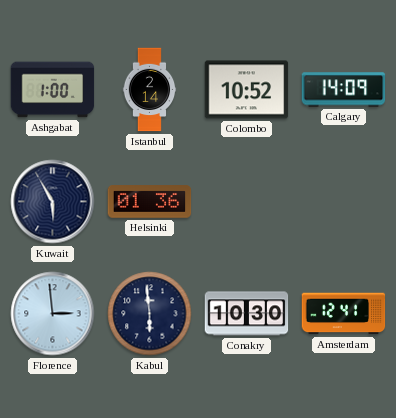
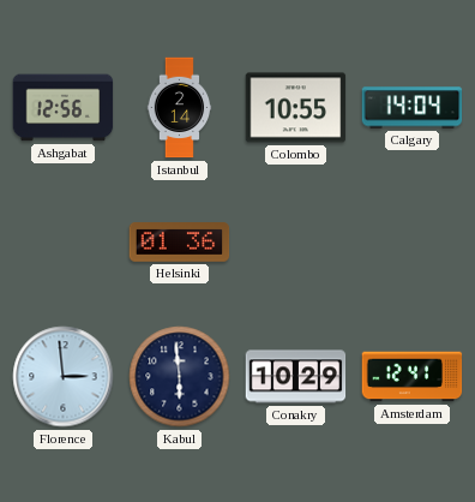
Ashgabat: 1:00 -> 12:56
Colombo: 10:52 -> 10:55
Calgary: 14:09 -> 14:04
Kuwait: 5:55 -> none
Conakry: 10:30 -> 10:29
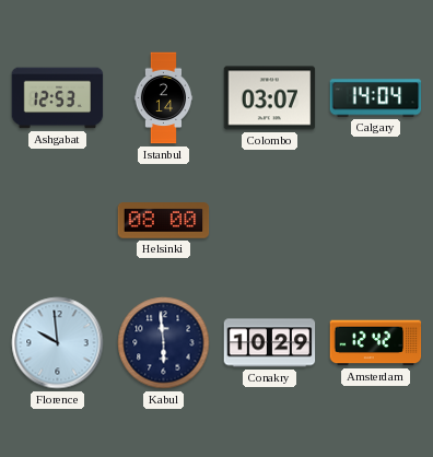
Ashgabat: 12:56 -> 12:53
Colombo: 10:55 -> 03:07
Helsinki: 01:36 -> 08:00
Florence: 2:59 -> 9:59
Amsterdam: 12:41 -> 12:42
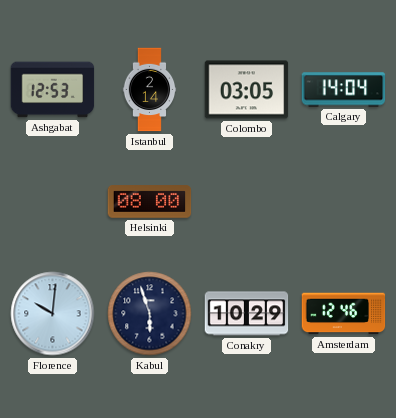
Colombo: 03:07 -> 03:05
Florence: 9:59 -> 10:01
Kabul: 5:59 -> 5:57
Amsterdam: 12:42 -> 12:46
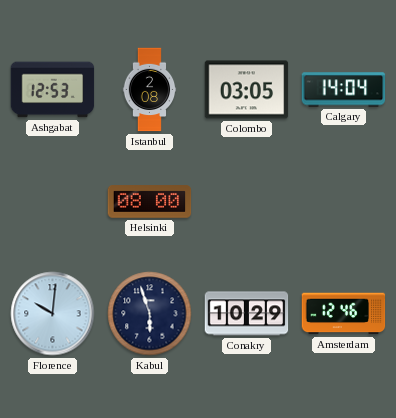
Istanbul: 2:14 -> 2:08
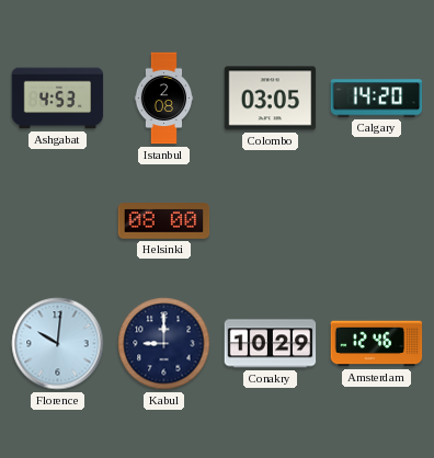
Ashgabat: 12:53 -> 4:53
Calgary: 14:04 -> 14:20
Kabul: 5:57 -> 9:00
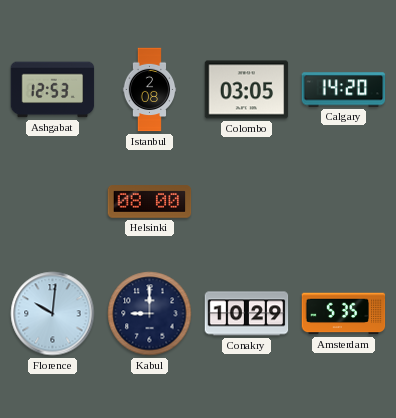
Ashgabat: 4:53 -> 12:53
Amsterdam: 12:46 -> 5:35
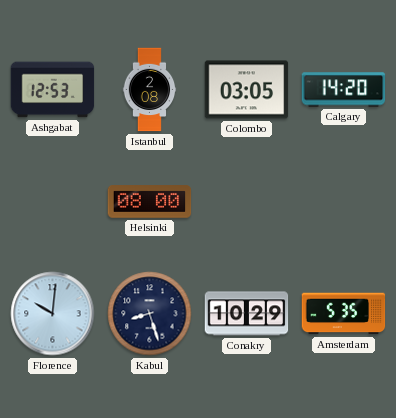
Kabul: 9:00 -> 8:27
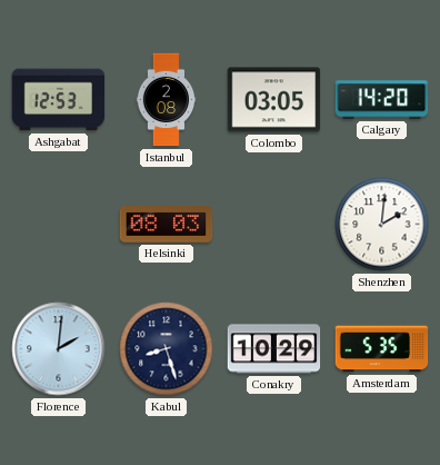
Helsinki: 08:00 -> 08:03
Shenzhen: none -> 2:01
Florence: 10:01 -> 2:01
